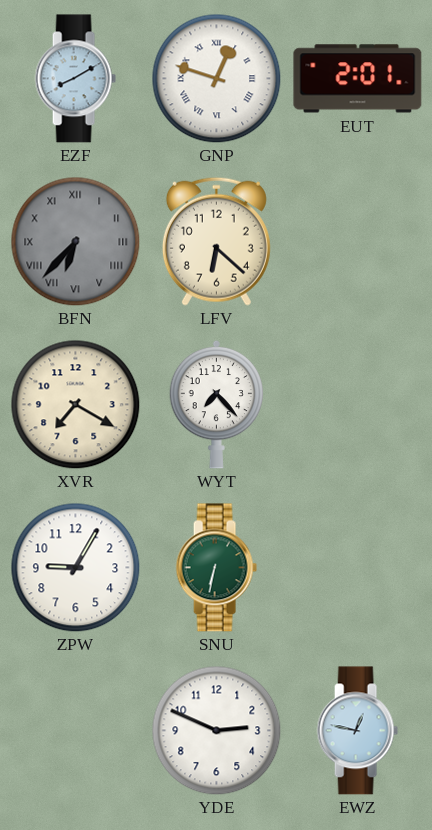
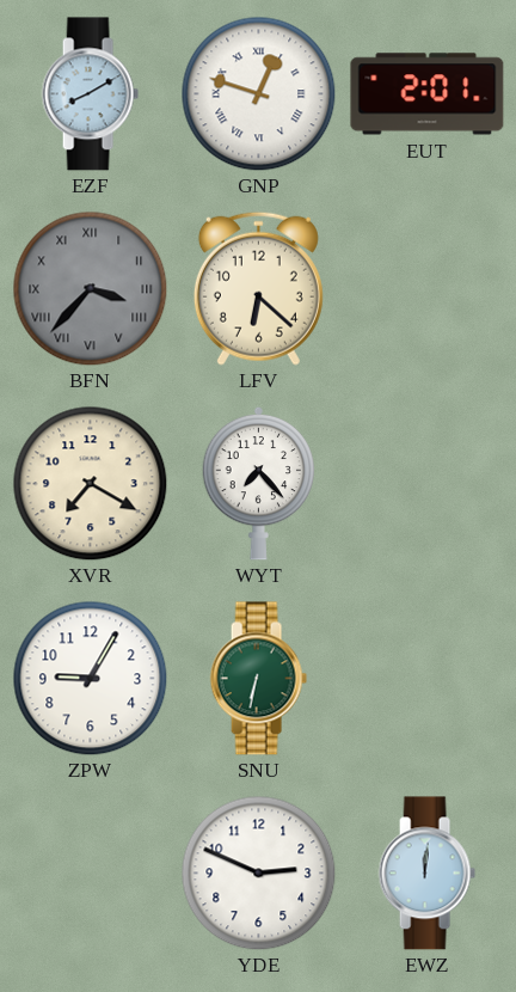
BFN: 6:37 -> 3:37
EWZ: 12:47 -> 12:01
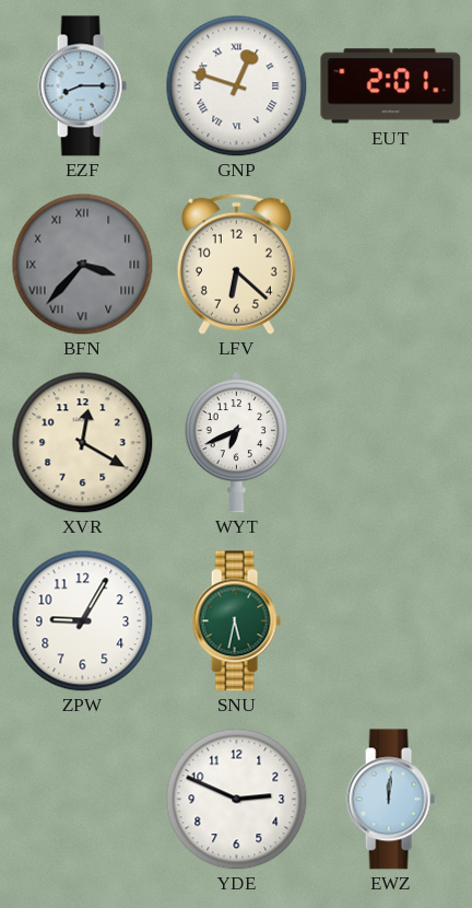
EZF: 8:10 -> 8:15
XVR: 7:20 -> 12:20
WYT: 7:23 -> 6:41
SNU: 6:32 -> 5:32
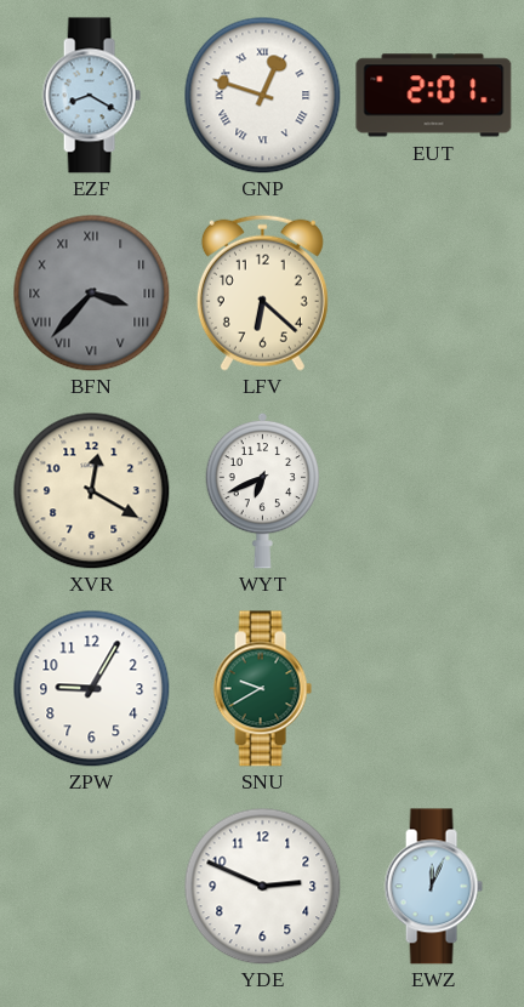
EZF: 8:15 -> 8:20
SNU: 5:32 -> 9:40
EWZ: 12:01 -> 12:04
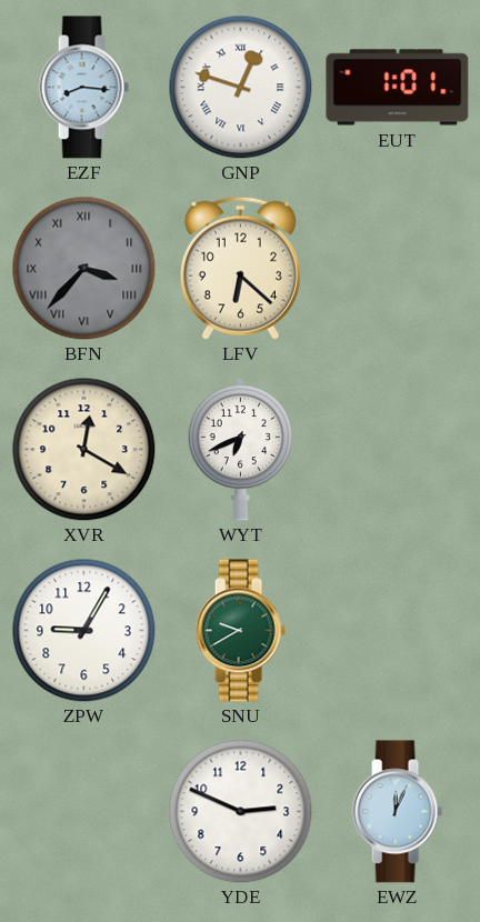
EZF: 8:20 -> 8:16
EUT: 2:01 -> 1:01
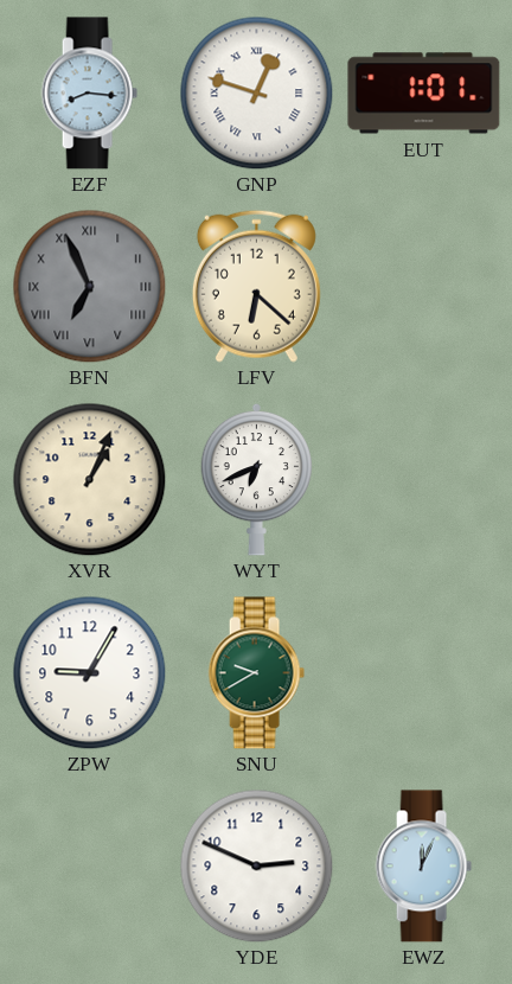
BFN: 3:37 -> 6:56
XVR: 12:20 -> 1:04
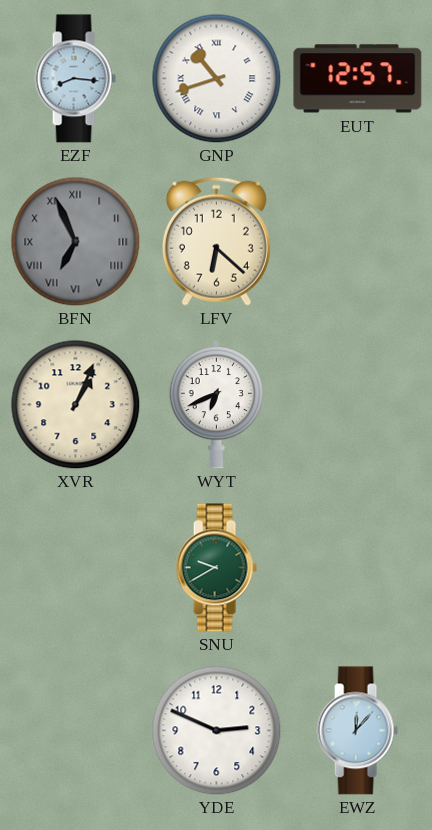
GNP: 12:48 -> 10:42
EUT: 1:01 -> 12:57
ZPW: 9:05 -> none
EWZ: 12:04 -> 12:07
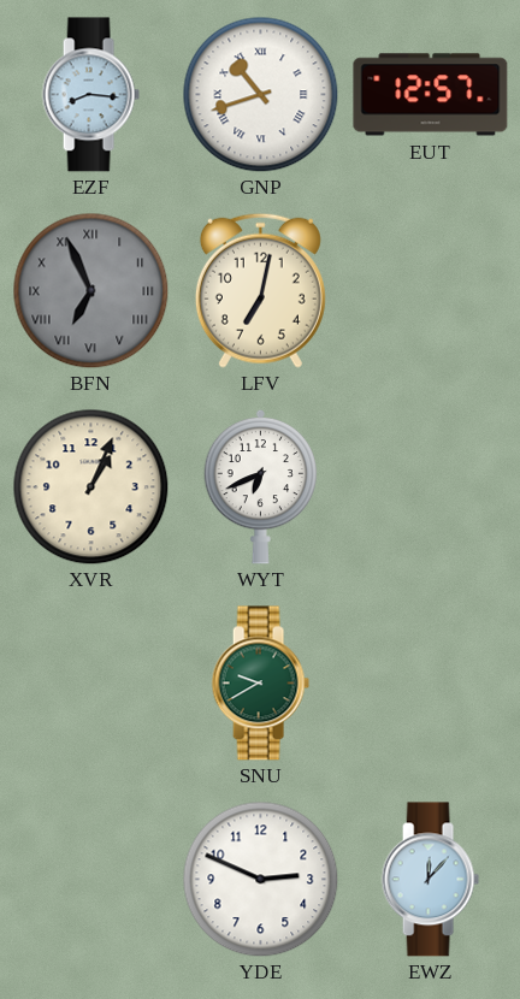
LFV: 6:22 -> 7:02
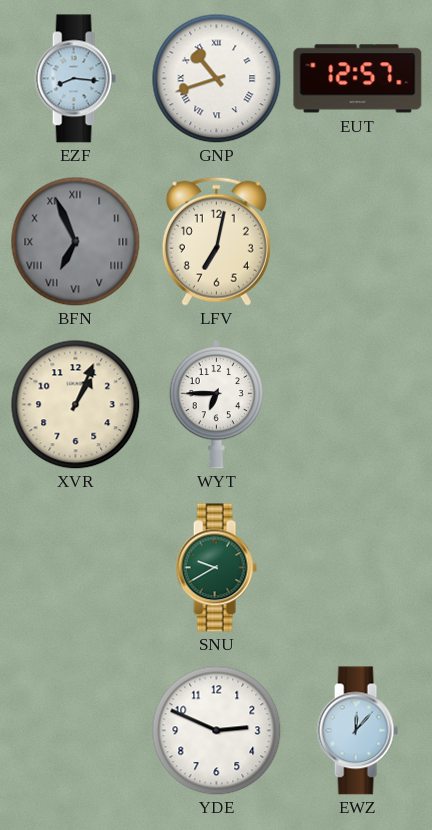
WYT: 6:41 -> 6:45
